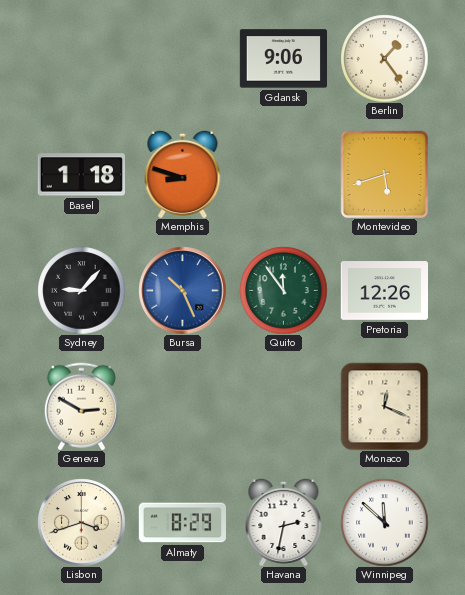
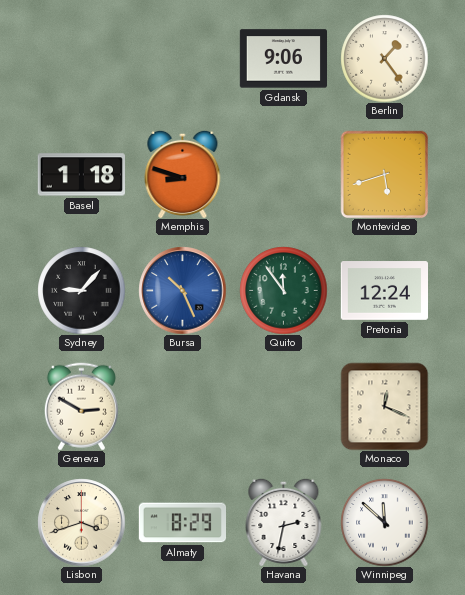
Pretoria: 12:26 -> 12:24
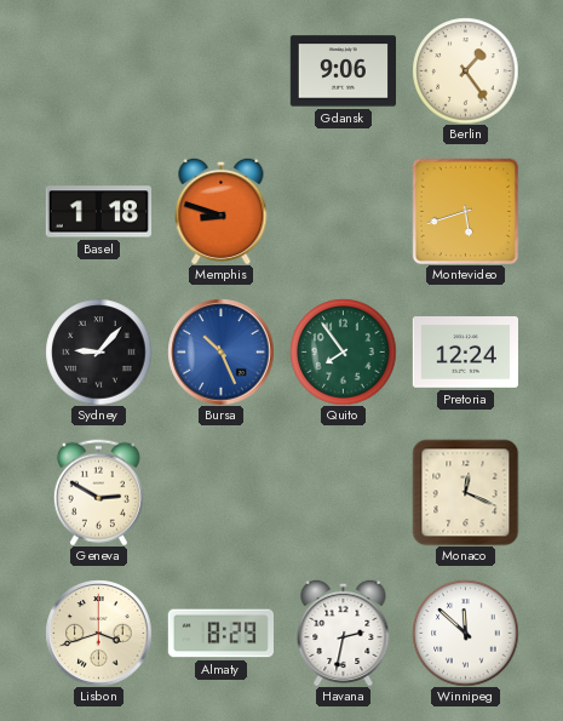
Quito: 11:54 -> 7:54
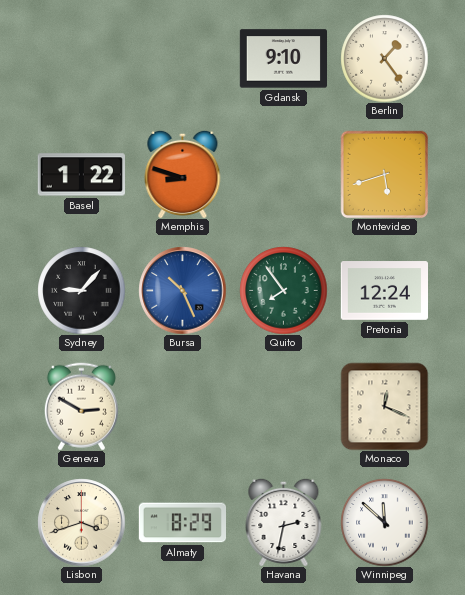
Gdansk: 9:06 -> 9:10
Basel: 1:18 -> 1:22
